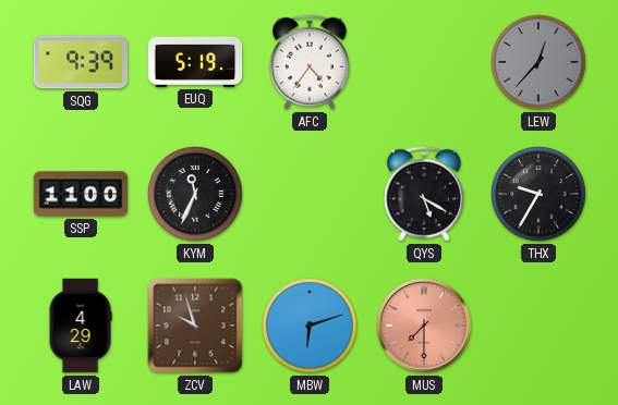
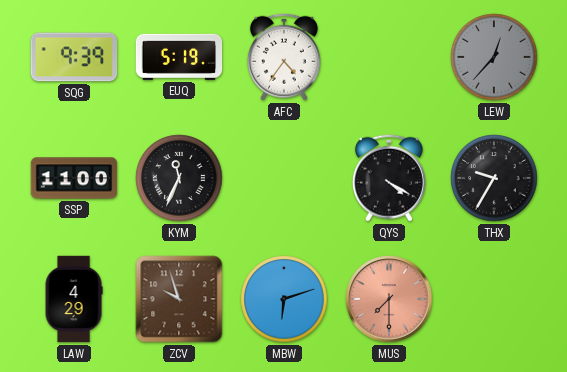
QYS: 5:20 -> 4:20
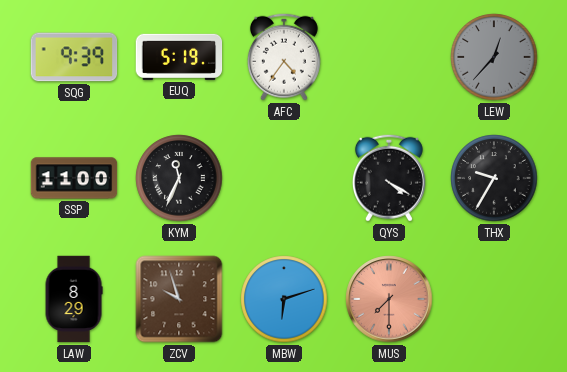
LAW: 4:29 -> 8:29
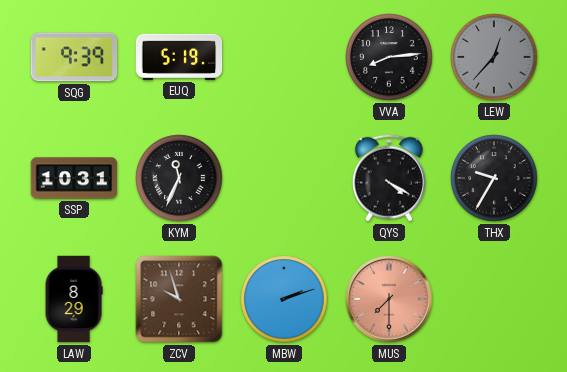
AFC: 4:36 -> none
VVA: none -> 8:14
SSP: 11:00 -> 10:31
MBW: 6:12 -> 2:12
